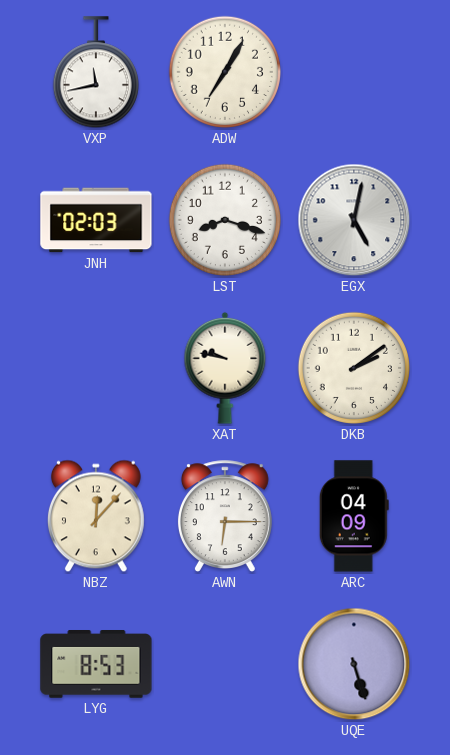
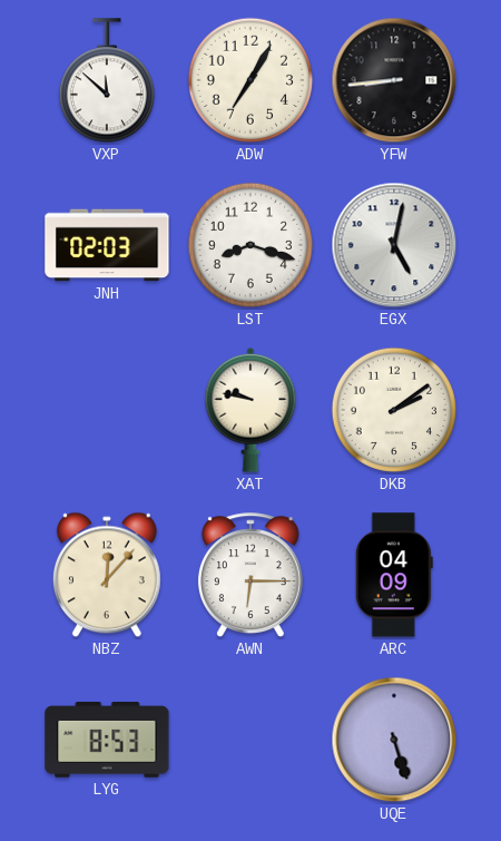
VXP: 11:43 -> 11:52
YFW: none -> 8:44
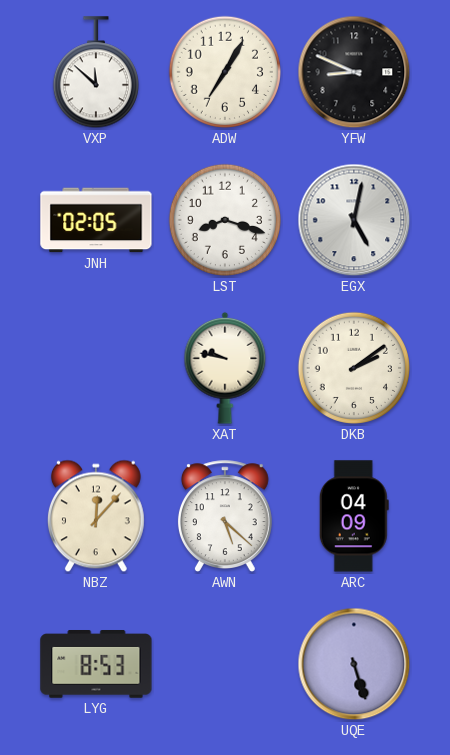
YFW: 8:44 -> 8:49
JNH: 02:03 -> 02:05
AWN: 6:15 -> 5:22
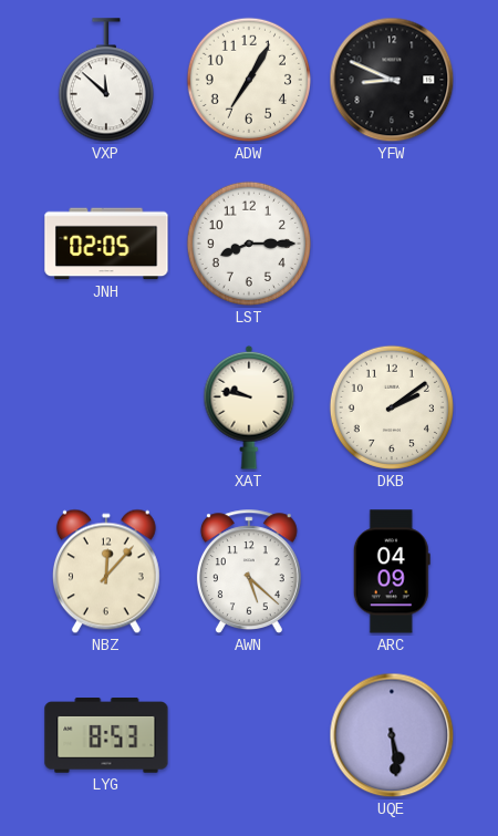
LST: 8:18 -> 8:15
EGX: 5:02 -> none
UQE: 5:27 -> 5:29
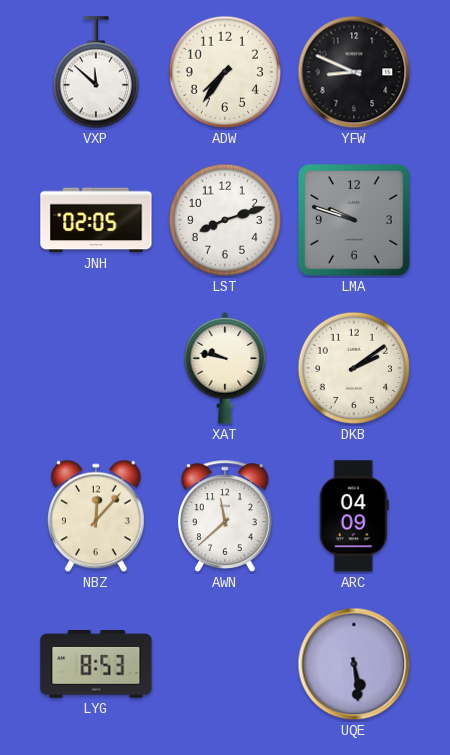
ADW: 7:05 -> 7:36
LST: 8:15 -> 8:12
LMA: none -> 9:48
AWN: 5:22 -> 11:38
